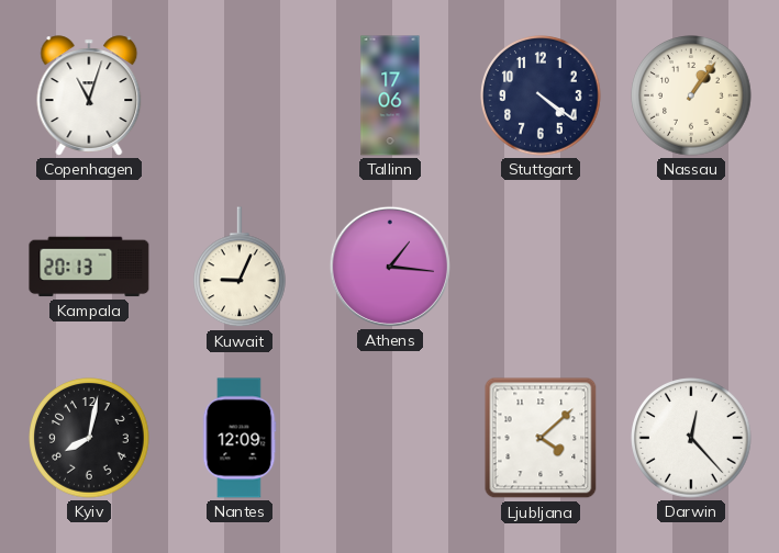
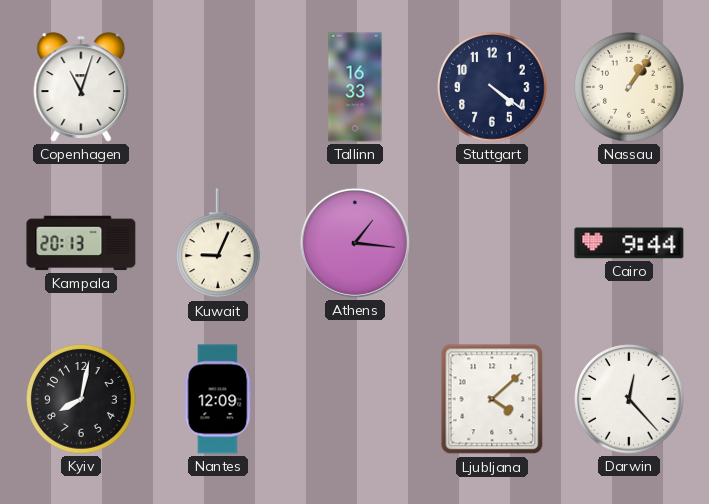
Tallinn: 17:06 -> 16:33
Cairo: none -> 9:44
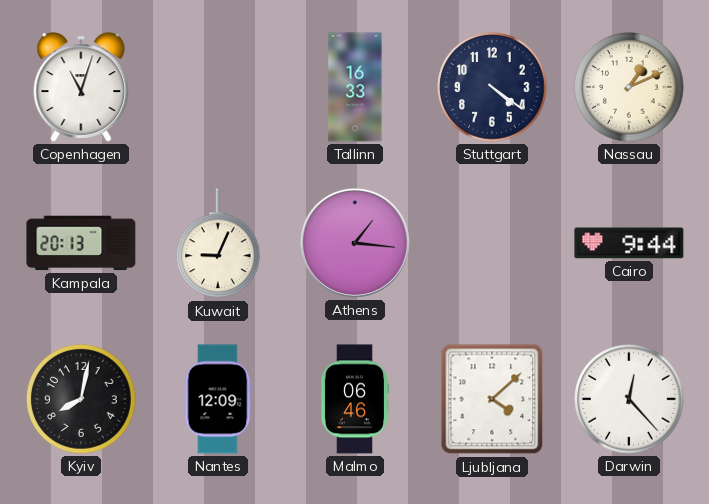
Nassau: 1:06 -> 1:11
Malmo: none -> 06:46
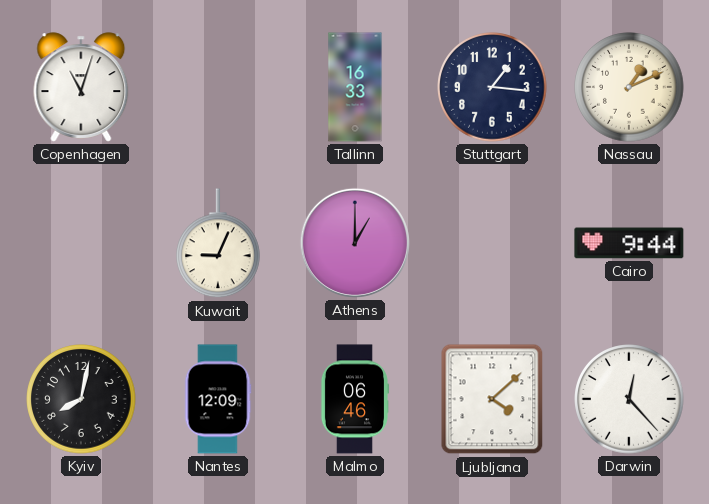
Stuttgart: 4:21 -> 1:16
Kampala: 20:13 -> none
Athens: 1:16 -> 1:00
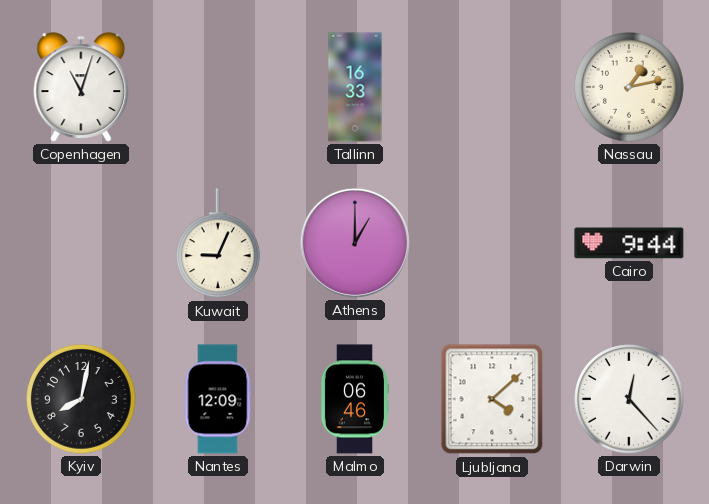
Stuttgart: 1:16 -> none
Nassau: 1:11 -> 1:13
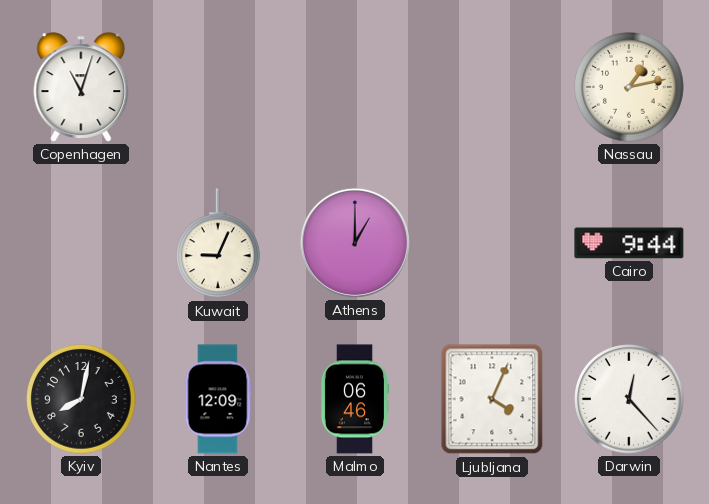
Tallinn: 16:33 -> none
Ljubljana: 4:08 -> 4:04
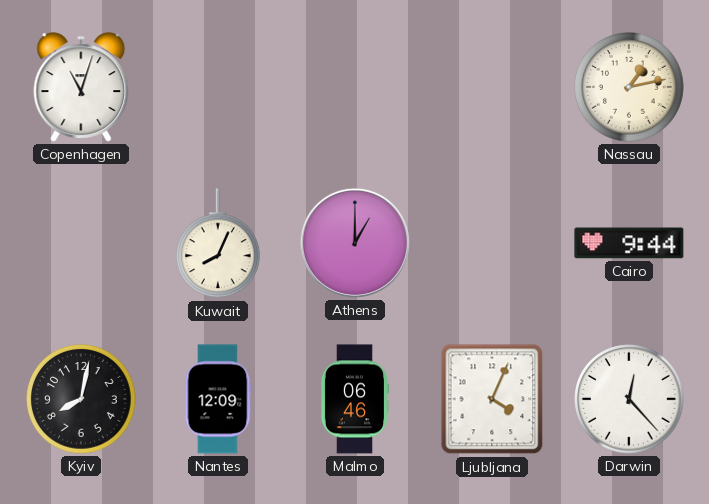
Kuwait: 9:04 -> 8:04
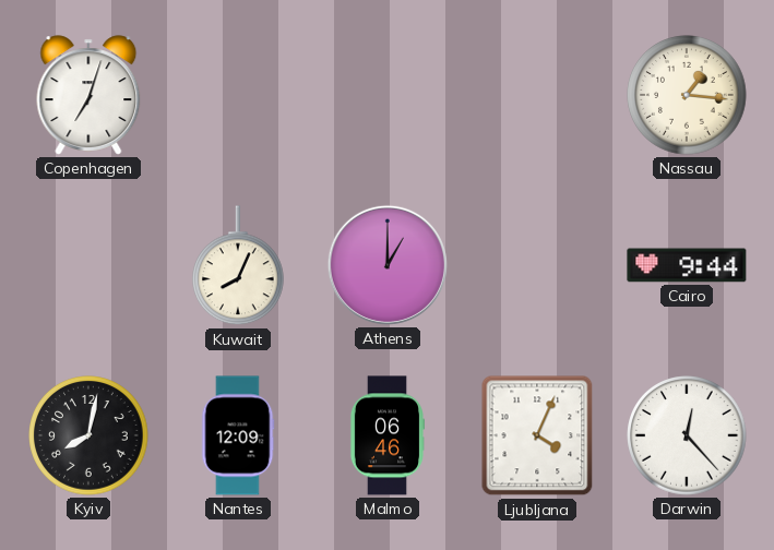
Copenhagen: 11:03 -> 7:03
Nassau: 1:13 -> 1:16
